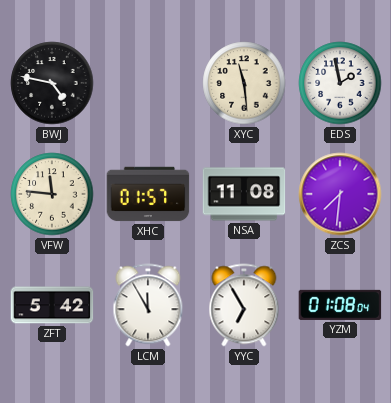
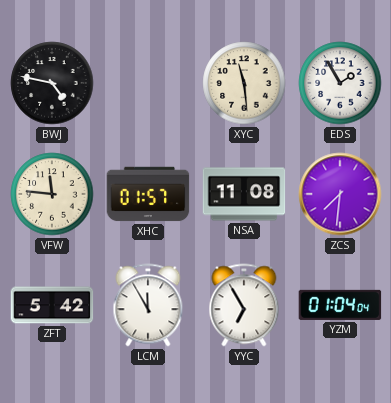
EDS: 1:58 -> 1:55
YZM: 01:08 -> 01:04
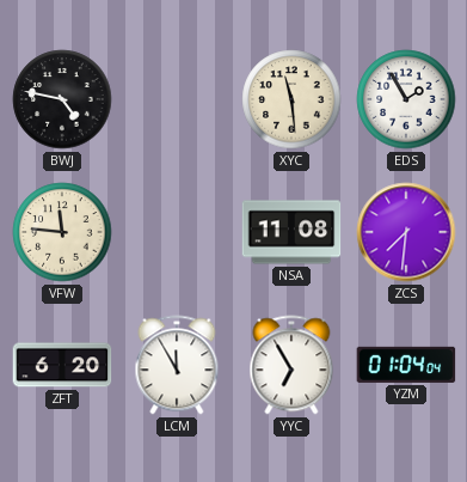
XHC: 01:57 -> none
ZFT: 5:42 -> 6:20
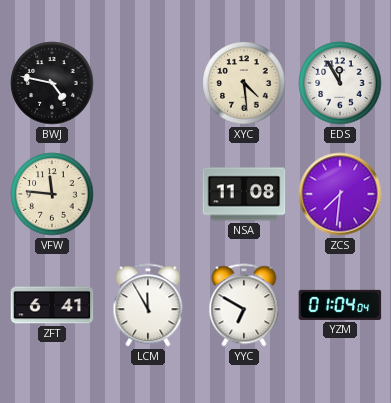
XYC: 11:29 -> 4:29
EDS: 1:55 -> 11:55
ZFT: 6:20 -> 6:41
YYC: 6:55 -> 6:50
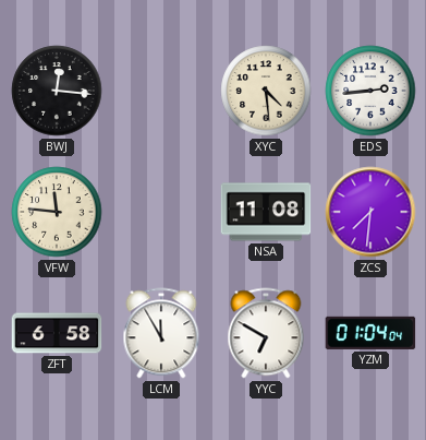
BWJ: 4:47 -> 12:16
EDS: 11:55 -> 2:44
ZFT: 6:41 -> 6:58
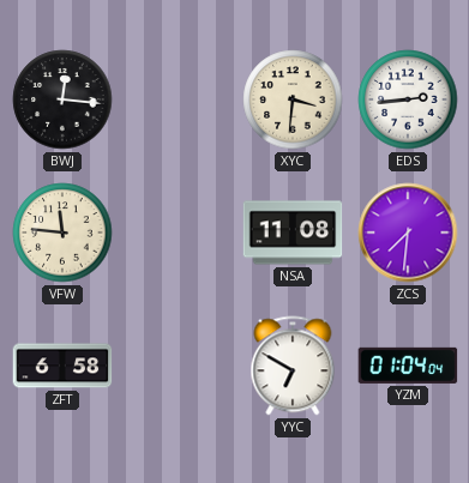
XYC: 4:29 -> 3:31
LCM: 11:55 -> none
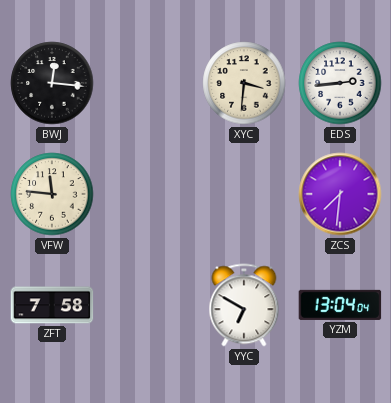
NSA: 11:08 -> none
ZFT: 6:58 -> 7:58
YZM: 01:04 -> 13:04
